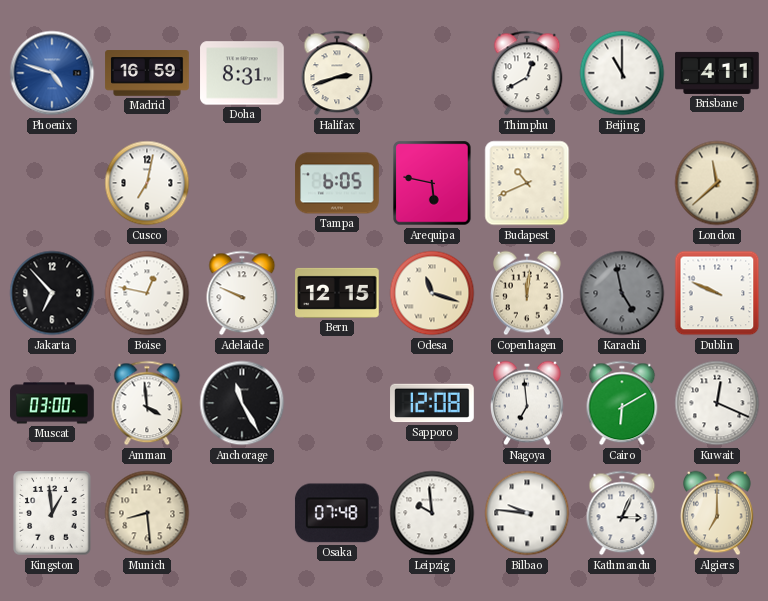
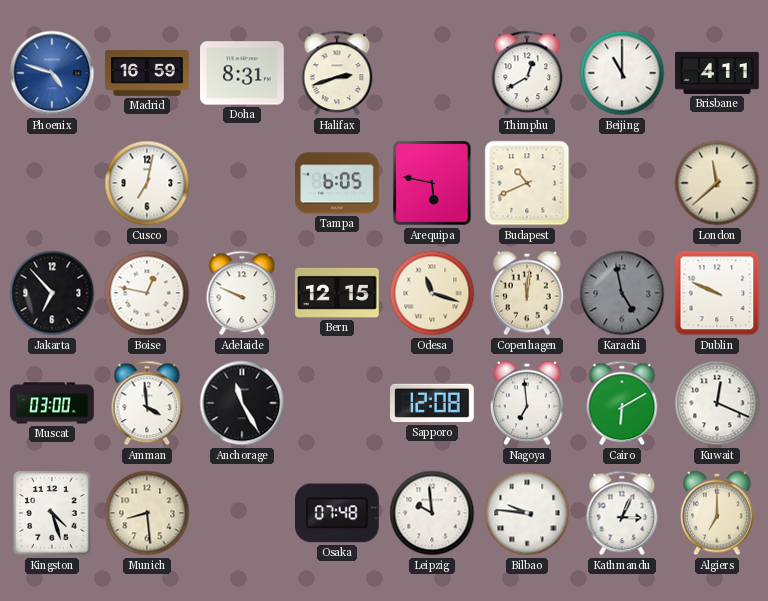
Kingston: 12:59 -> 4:27
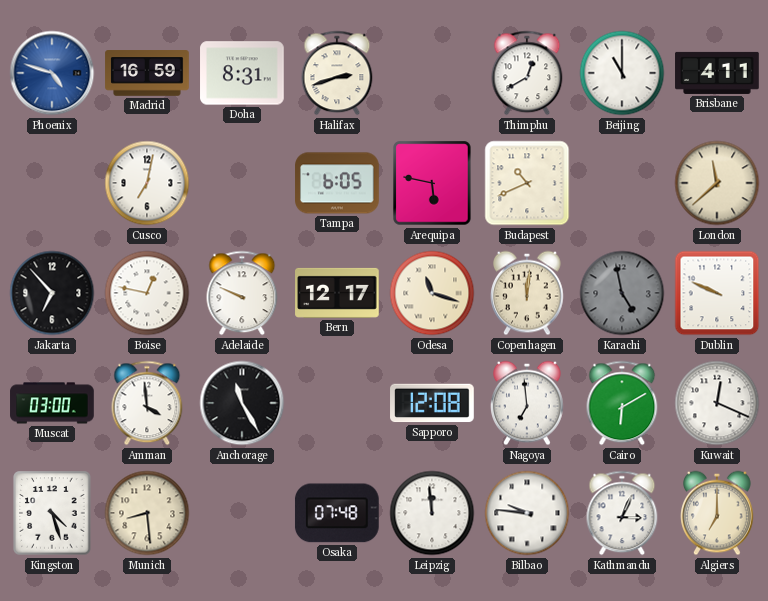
Bern: 12:15 -> 12:17
Leipzig: 9:59 -> 11:59
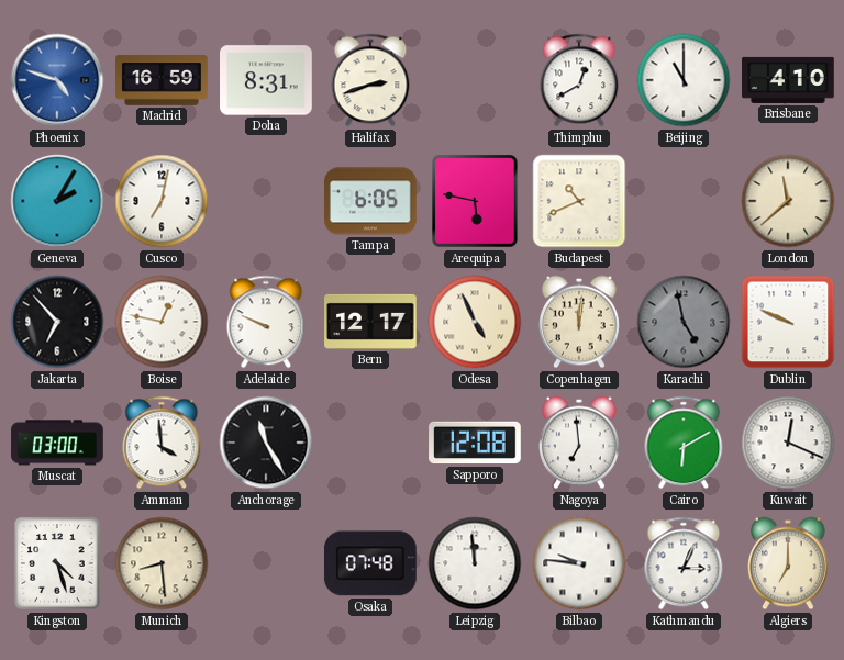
Brisbane: 4:11 -> 4:10
Geneva: none -> 2:05
Odesa: 11:18 -> 4:56
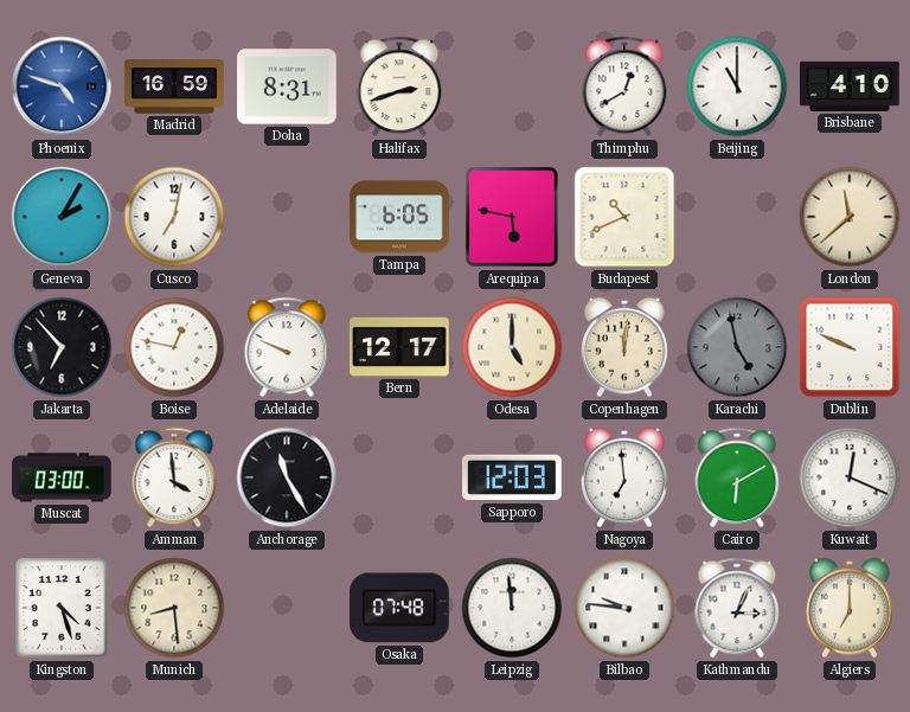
Odesa: 4:56 -> 5:00
Sapporo: 12:08 -> 12:03
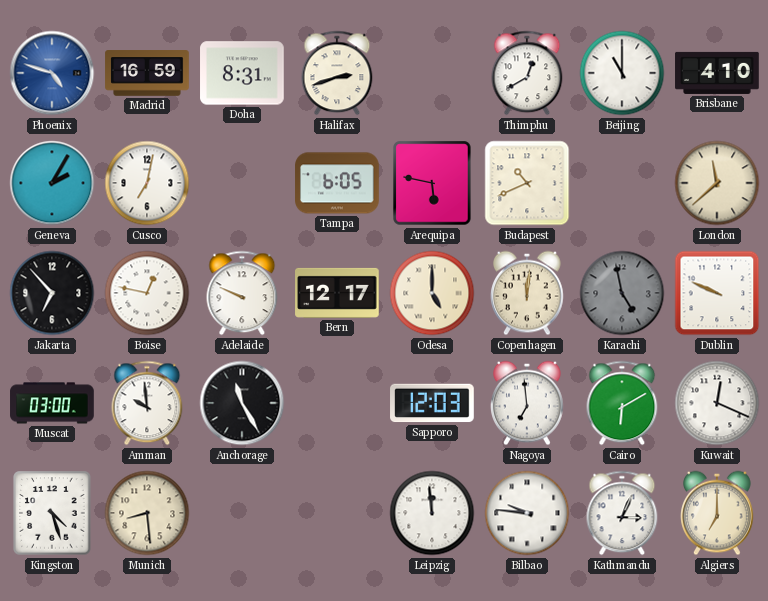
Amman: 3:59 -> 9:59
Osaka: 07:48 -> none
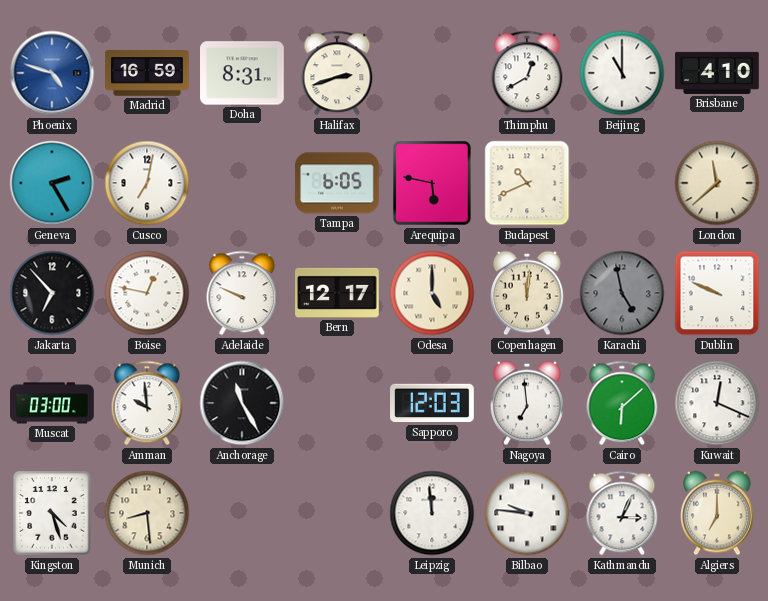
Geneva: 2:05 -> 2:25
Cairo: 6:10 -> 6:08
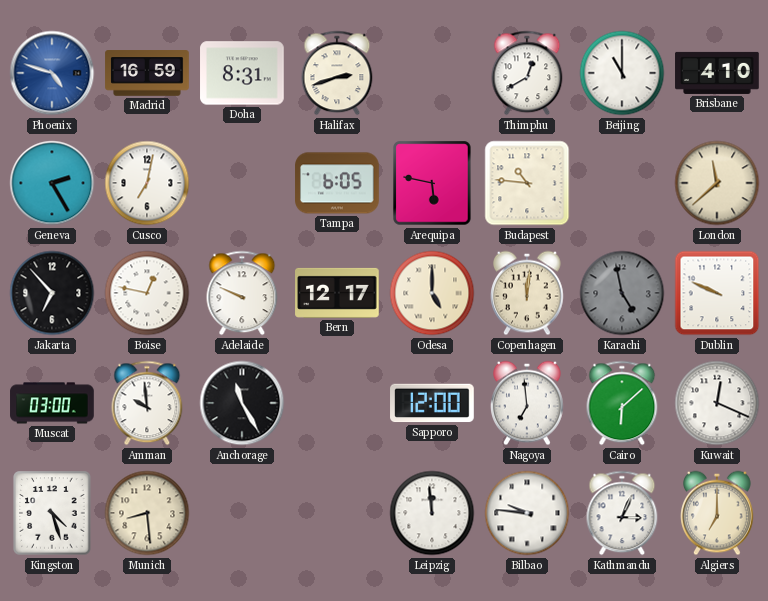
Budapest: 10:41 -> 10:46
Sapporo: 12:03 -> 12:00
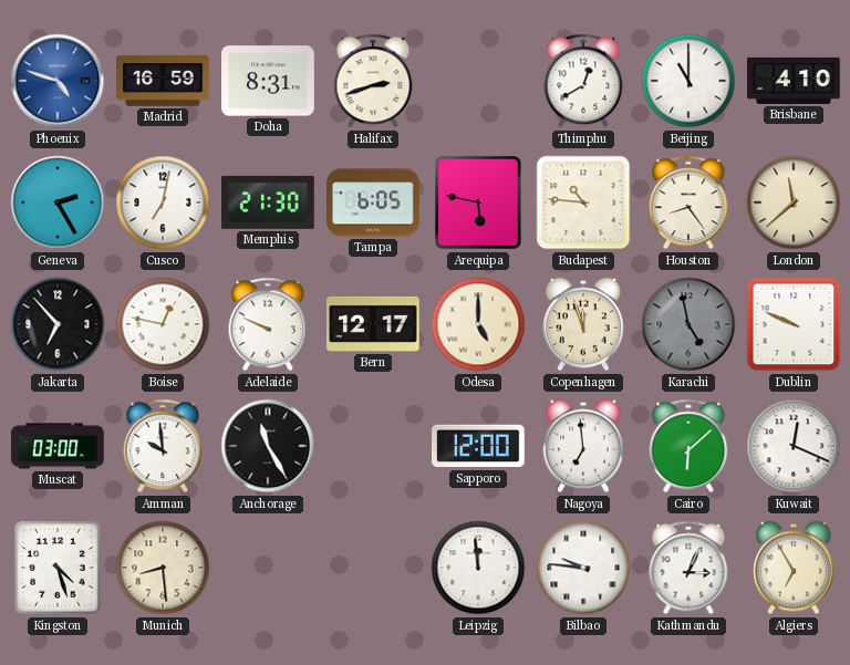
Memphis: none -> 21:30
Houston: none -> 8:24
Copenhagen: 12:01 -> 11:57
Algiers: 7:00 -> 6:55
